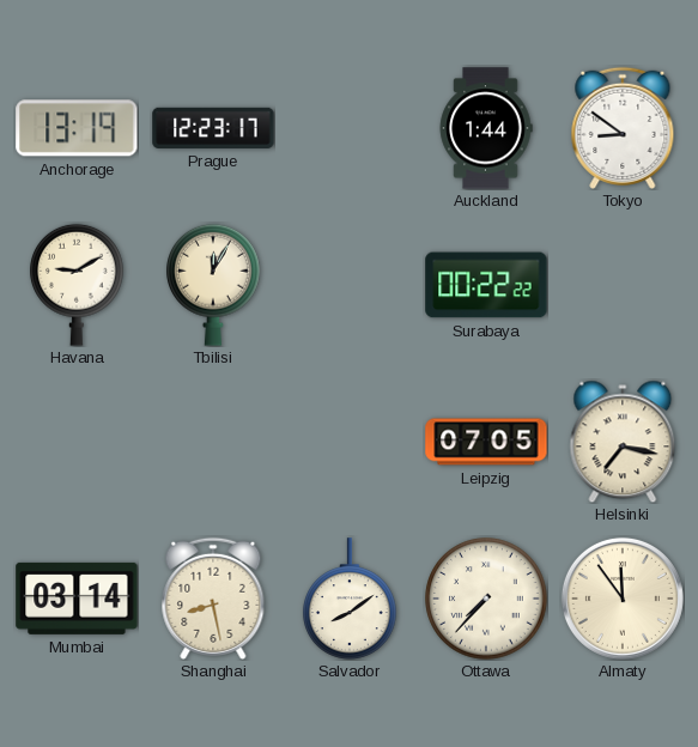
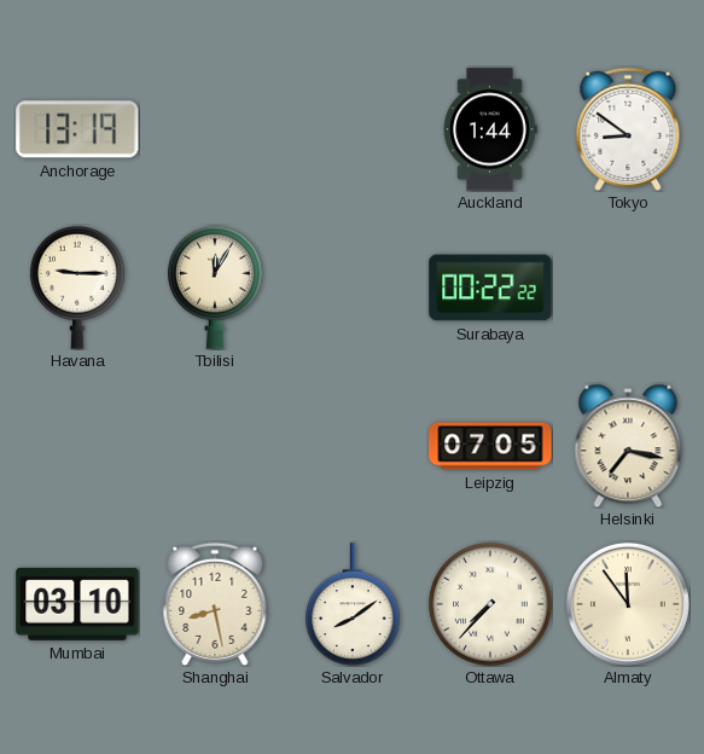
Prague: 12:23 -> none
Havana: 9:10 -> 9:15
Mumbai: 03:14 -> 03:10
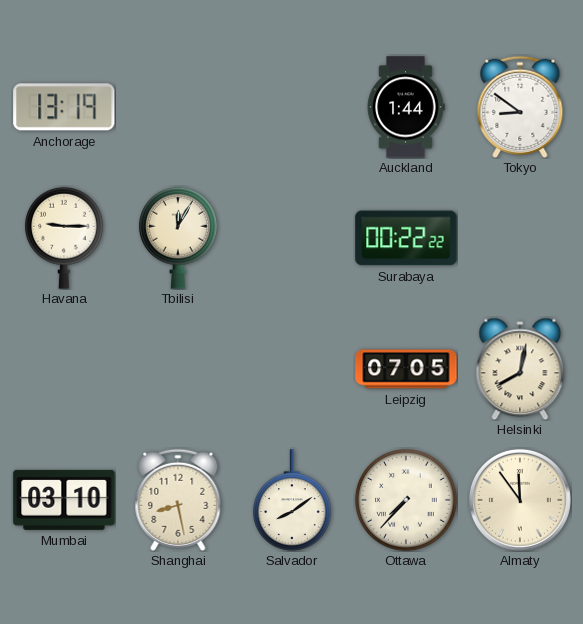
Helsinki: 7:17 -> 8:02
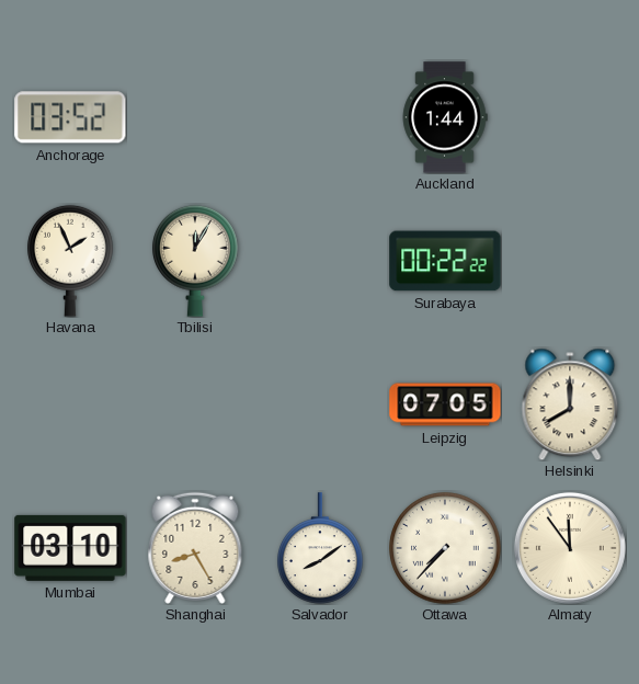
Anchorage: 13:19 -> 03:52
Tokyo: 8:51 -> none
Havana: 9:15 -> 1:56
Helsinki: 8:02 -> 8:00
Shanghai: 8:28 -> 8:25
